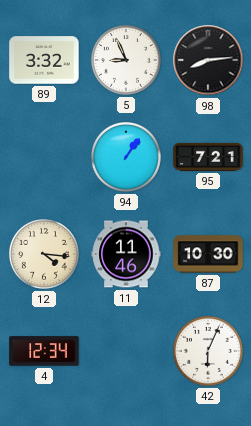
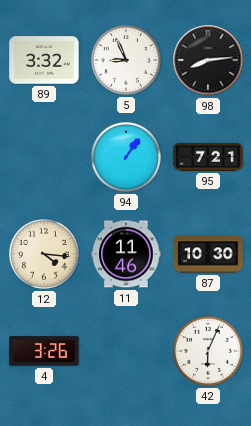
4: 12:34 -> 3:26
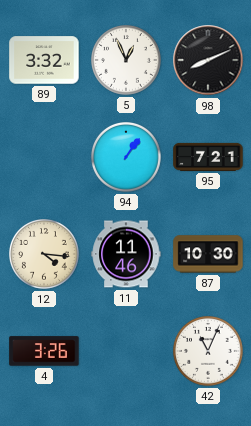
5: 8:56 -> 12:56
98: 8:14 -> 8:11
42: 6:04 -> 11:04
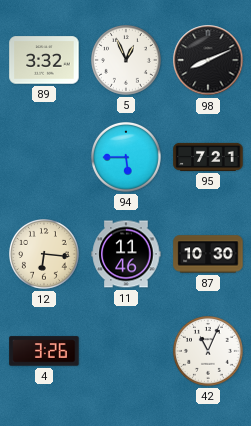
94: 1:06 -> 5:45
12: 4:16 -> 6:16
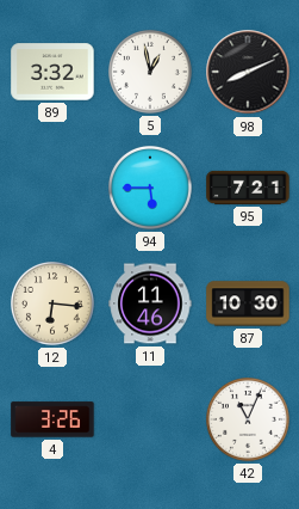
5: 12:56 -> 12:58
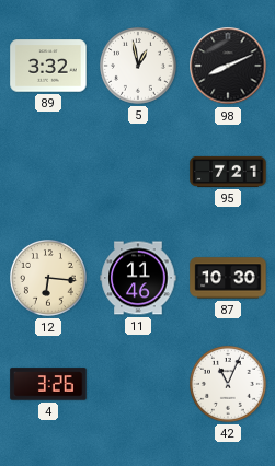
94: 5:45 -> none
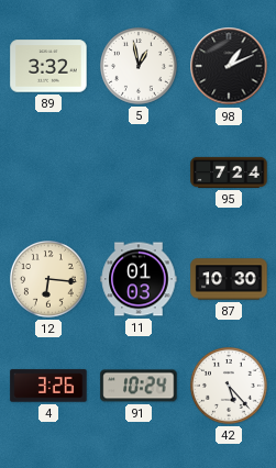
98: 8:11 -> 1:11
95: 7:21 -> 7:24
11: 11:46 -> 01:03
91: none -> 10:24
42: 11:04 -> 5:23
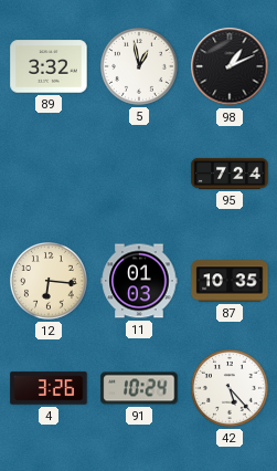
87: 10:30 -> 10:35
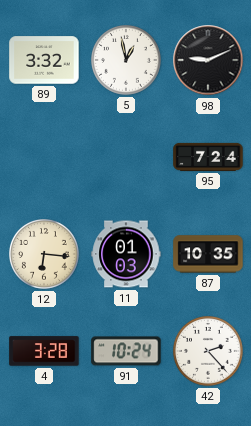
98: 1:11 -> 9:11
4: 3:26 -> 3:28
42: 5:23 -> 2:23
